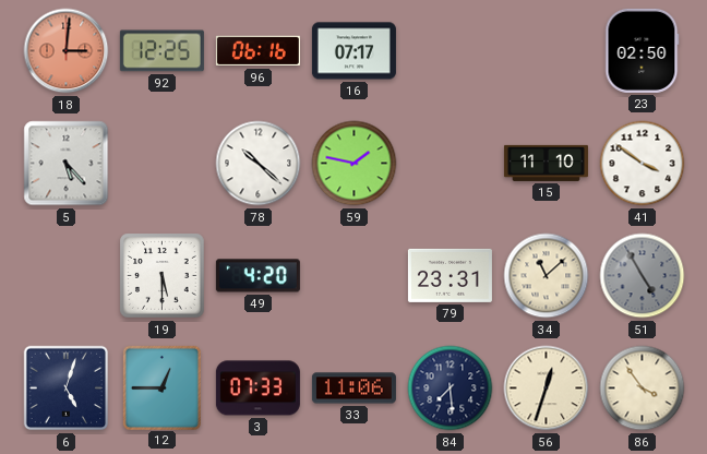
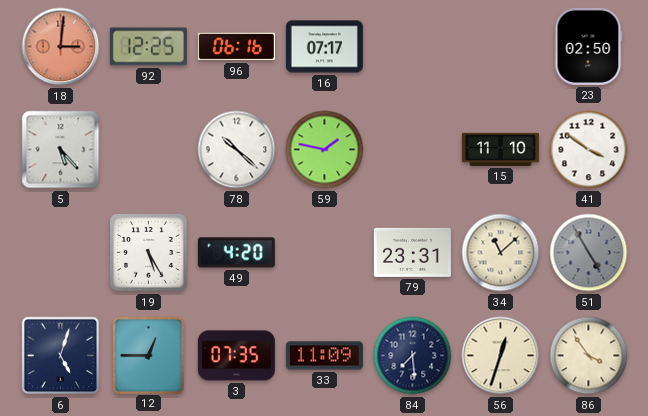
19: 5:30 -> 5:25
3: 07:33 -> 07:35
33: 11:06 -> 11:09
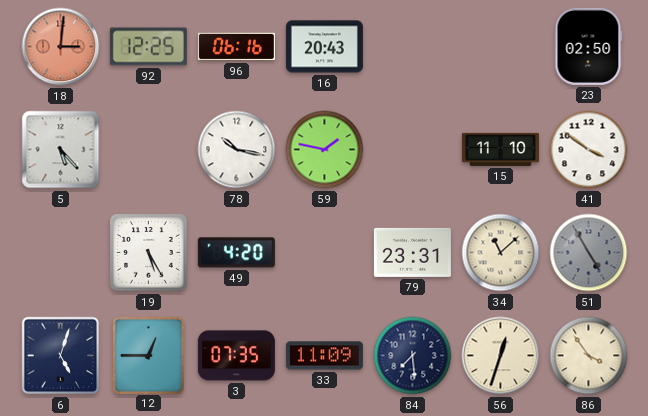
16: 07:17 -> 20:43
78: 10:22 -> 10:17
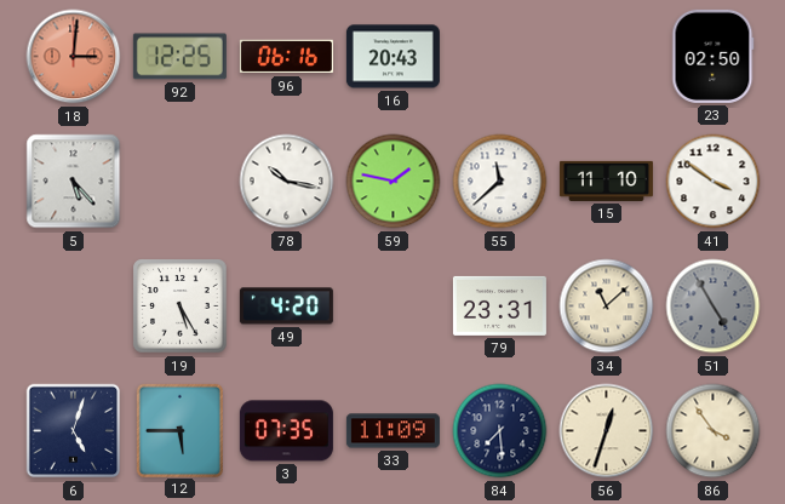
55: none -> 11:38
12: 12:45 -> 5:45
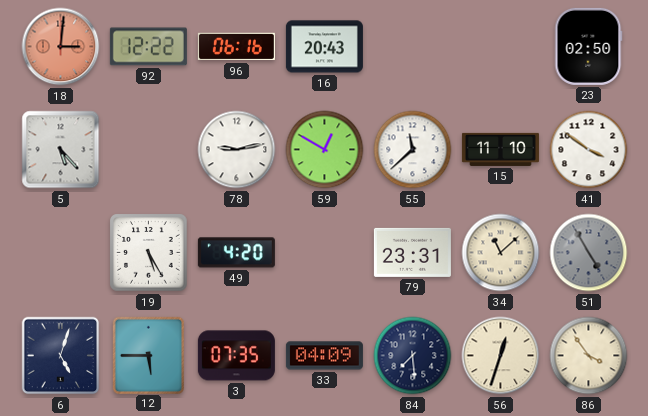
92: 12:25 -> 12:22
78: 10:17 -> 9:13
59: 1:47 -> 12:50
33: 11:09 -> 04:09
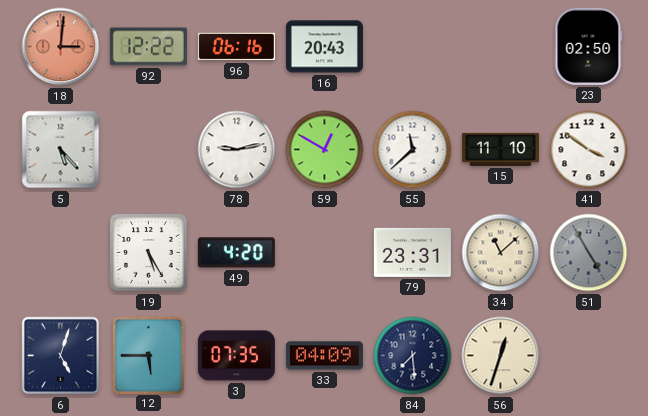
86: 3:54 -> none
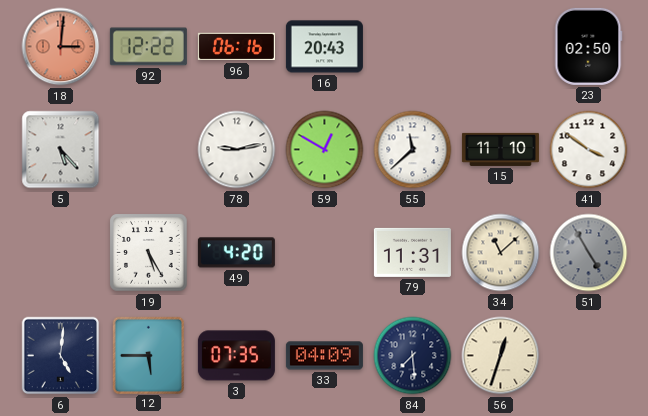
79: 23:31 -> 11:31
6: 5:03 -> 5:01
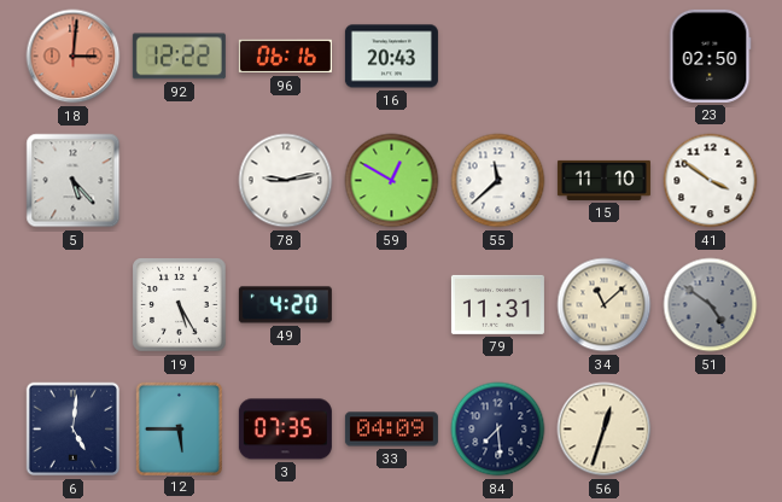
51: 4:55 -> 4:51
